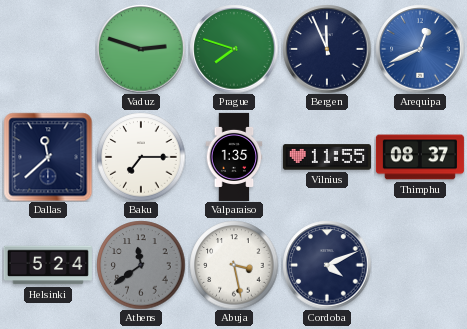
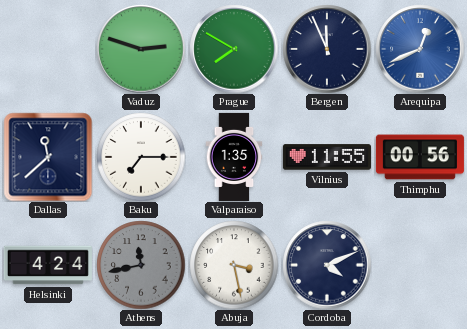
Prague: 7:48 -> 7:50
Thimphu: 08:37 -> 00:56
Helsinki: 5:24 -> 4:24
Athens: 11:39 -> 11:43
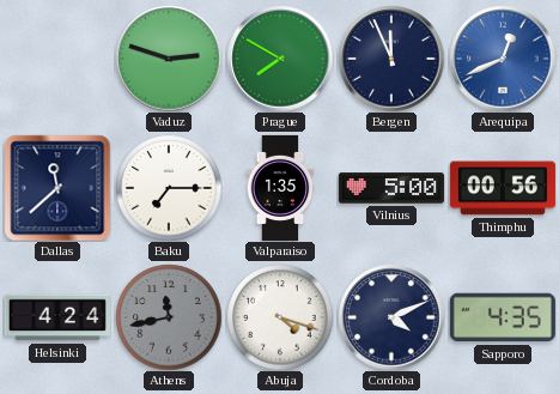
Vilnius: 11:55 -> 5:00
Abuja: 3:28 -> 4:18
Sapporo: none -> 4:35
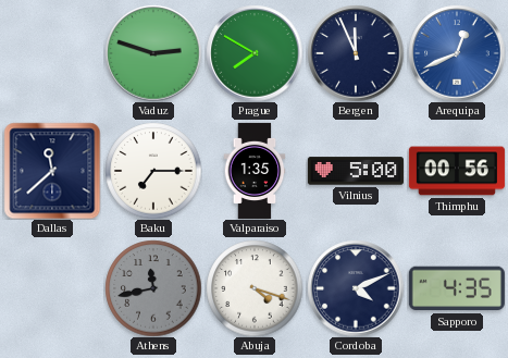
Helsinki: 4:24 -> none
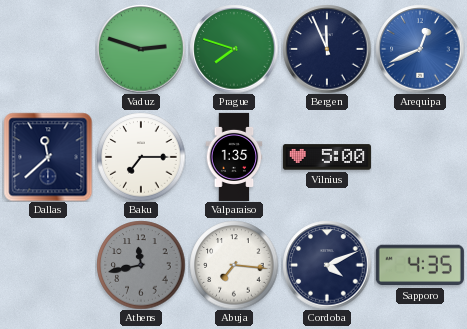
Prague: 7:50 -> 7:48
Thimphu: 00:56 -> none
Abuja: 4:18 -> 7:16
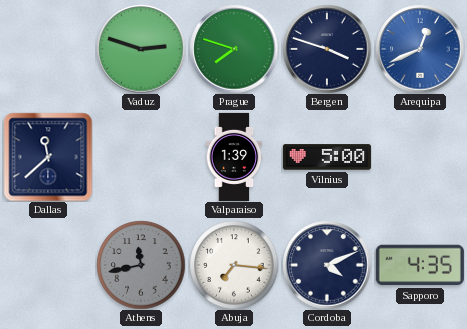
Bergen: 11:56 -> 3:48
Baku: 7:15 -> none
Valparaiso: 1:35 -> 1:39
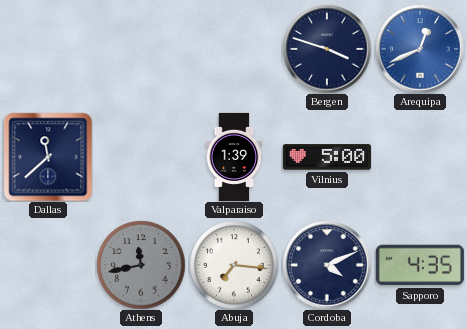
Vaduz: 2:48 -> none
Prague: 7:48 -> none
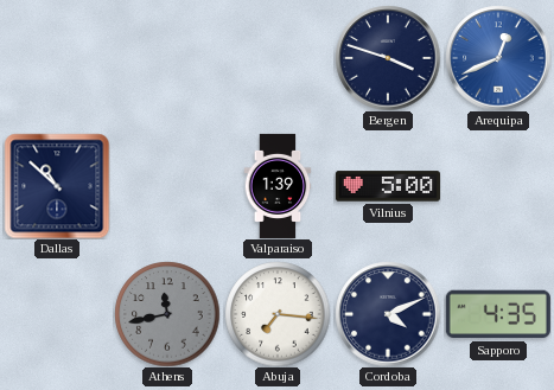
Dallas: 11:38 -> 10:52
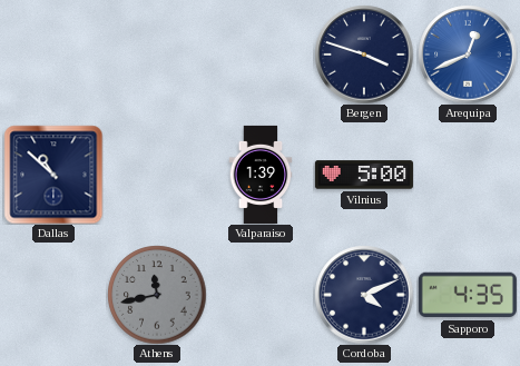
Abuja: 7:16 -> none
